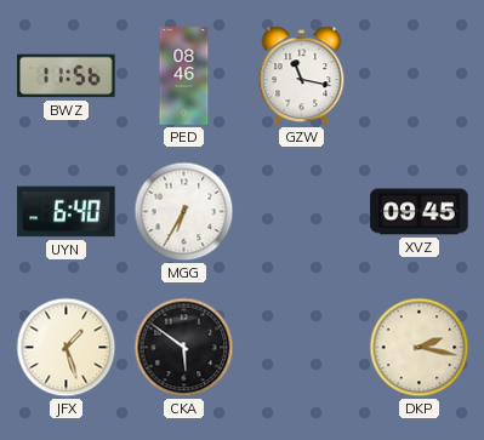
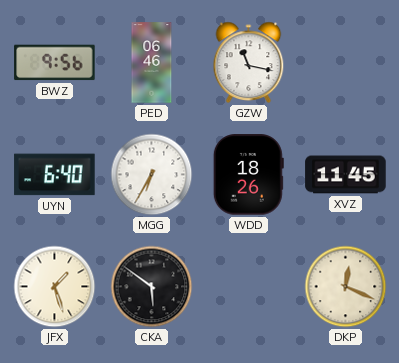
BWZ: 11:56 -> 9:56
PED: 08:46 -> 06:46
WDD: none -> 18:26
XVZ: 09:45 -> 11:45
DKP: 2:17 -> 12:19
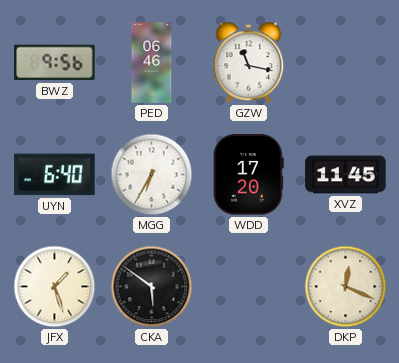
WDD: 18:26 -> 17:20
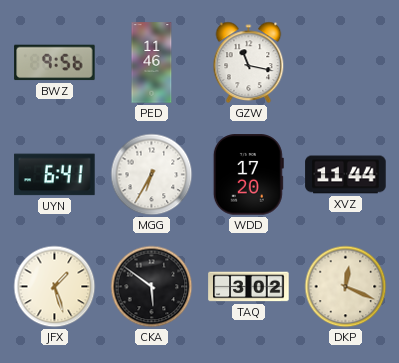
PED: 06:46 -> 11:46
UYN: 6:40 -> 6:41
XVZ: 11:45 -> 11:44
TAQ: none -> 3:02
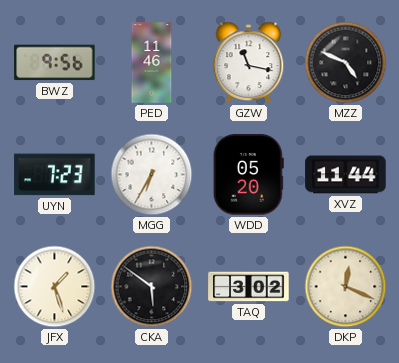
MZZ: none -> 4:49
UYN: 6:41 -> 7:23
WDD: 17:20 -> 05:20
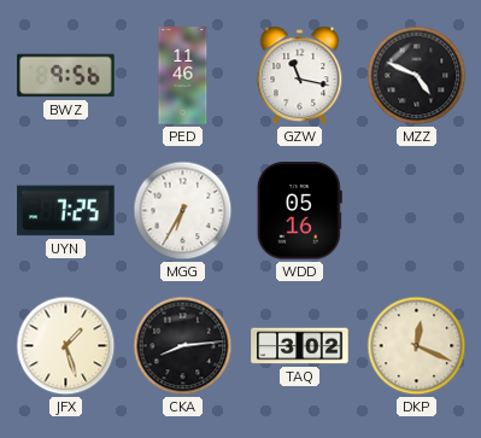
UYN: 7:23 -> 7:25
WDD: 05:20 -> 05:16
XVZ: 11:44 -> none
CKA: 5:51 -> 8:14
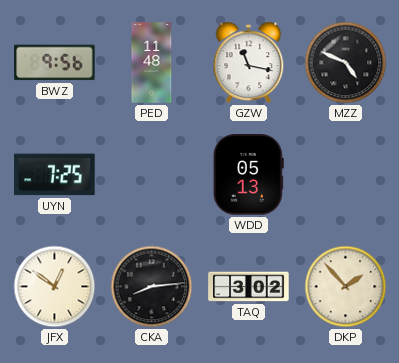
PED: 11:46 -> 11:48
MGG: 6:35 -> none
WDD: 05:16 -> 05:13
JFX: 1:27 -> 12:51
DKP: 12:19 -> 1:53
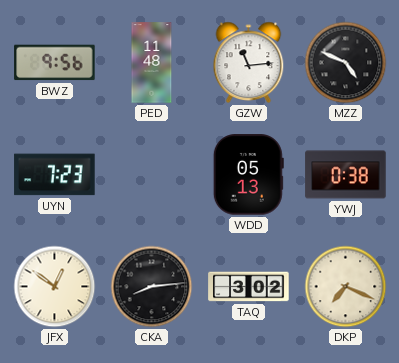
GZW: 11:17 -> 11:14
UYN: 7:25 -> 7:23
YWJ: none -> 0:38
DKP: 1:53 -> 7:19
